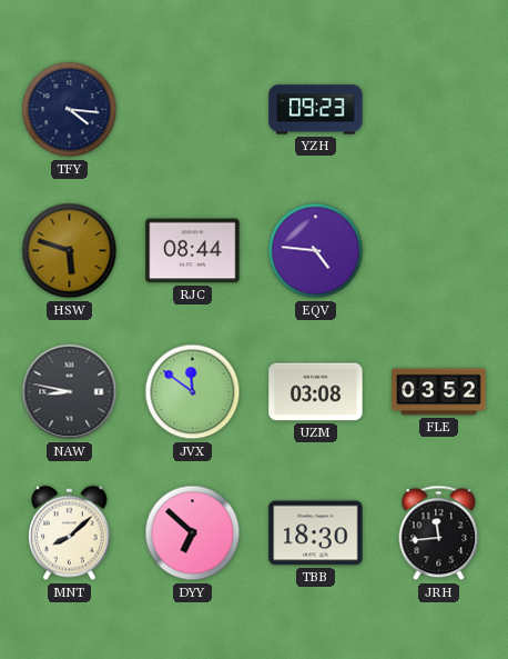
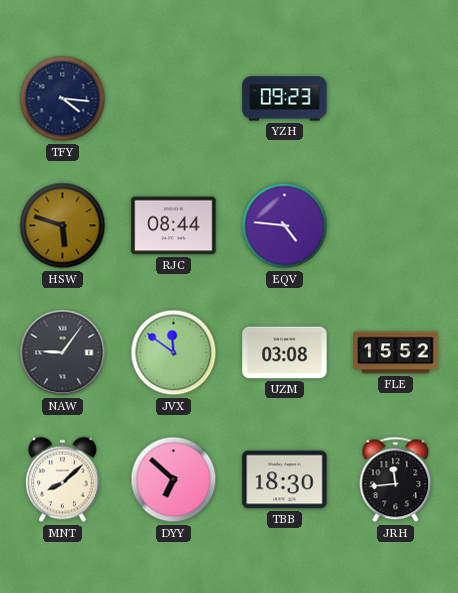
NAW: 8:47 -> 9:06
FLE: 03:52 -> 15:52
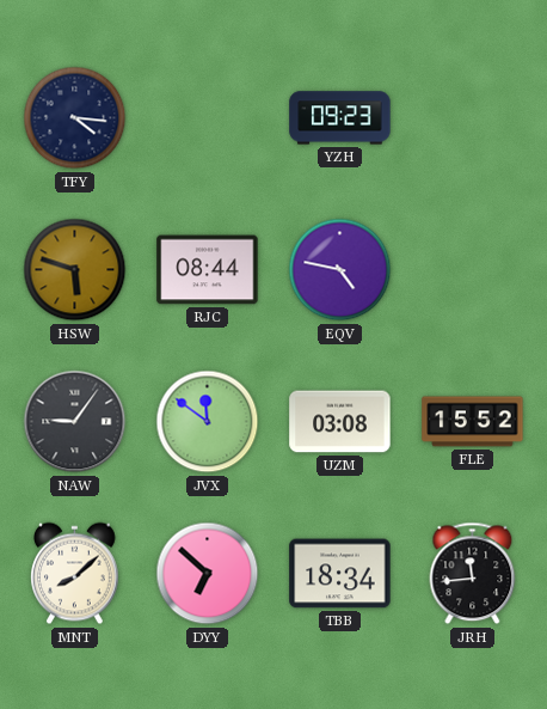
EQV: 4:46 -> 4:47
TBB: 18:30 -> 18:34
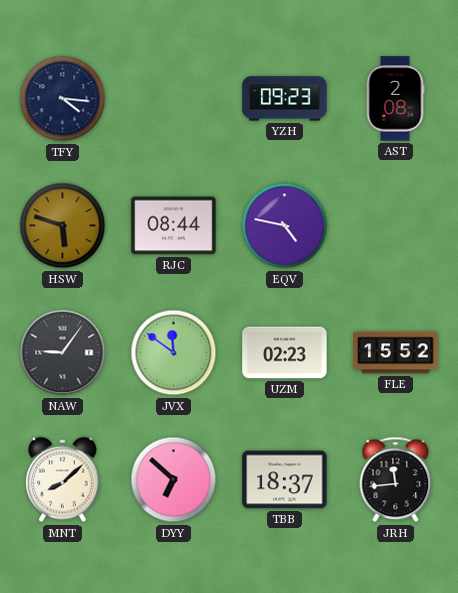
AST: none -> 2:08
UZM: 03:08 -> 02:23
TBB: 18:34 -> 18:37
